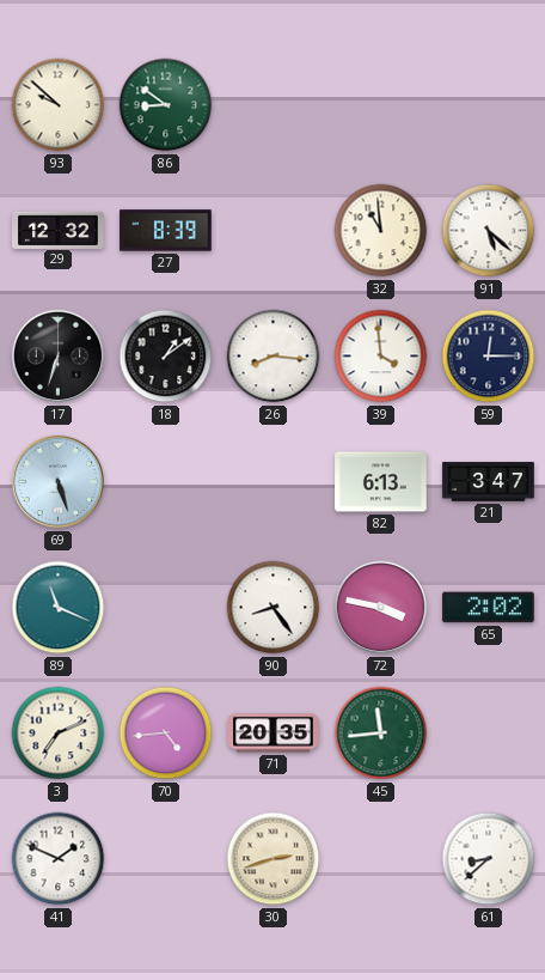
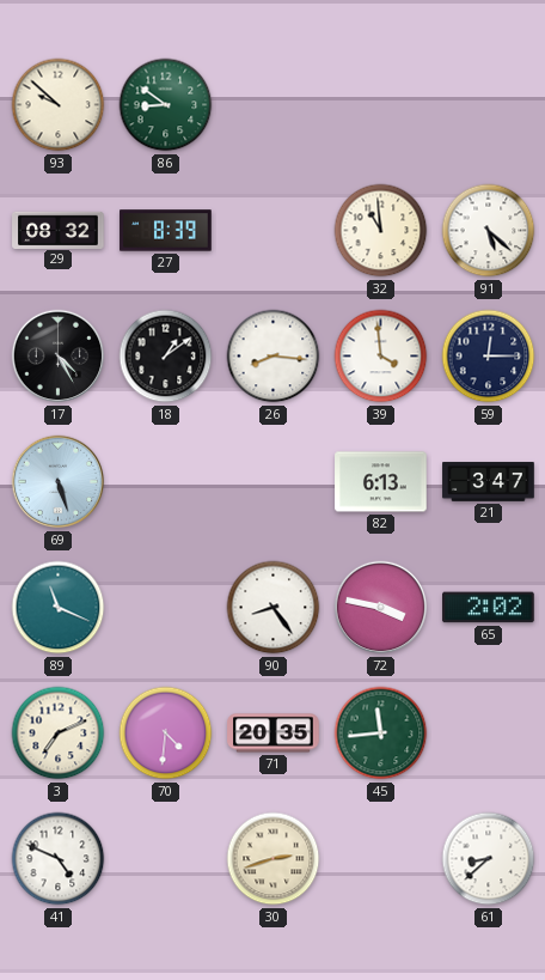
29: 12:32 -> 08:32
17: 6:33 -> 4:25
70: 4:44 -> 4:31
41: 1:49 -> 4:49
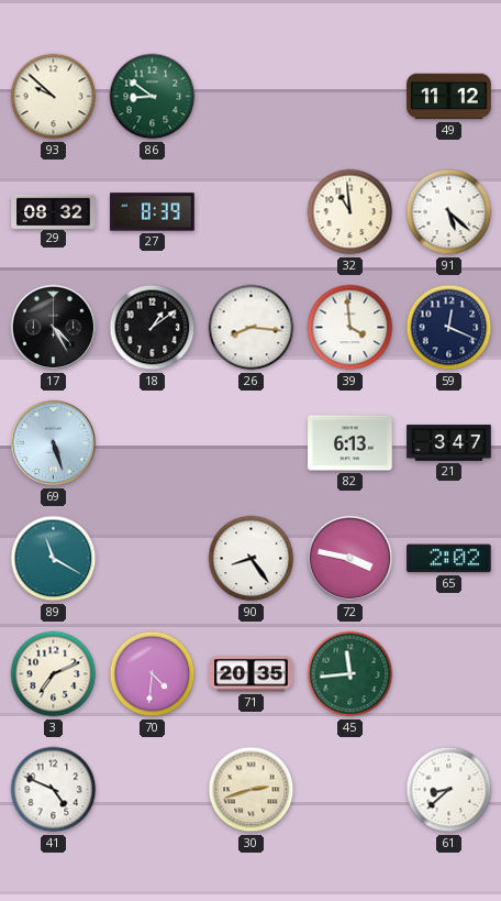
49: none -> 11:12
59: 12:15 -> 12:19
89: 11:19 -> 11:20
